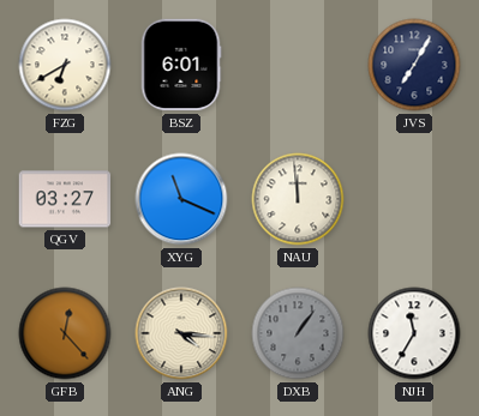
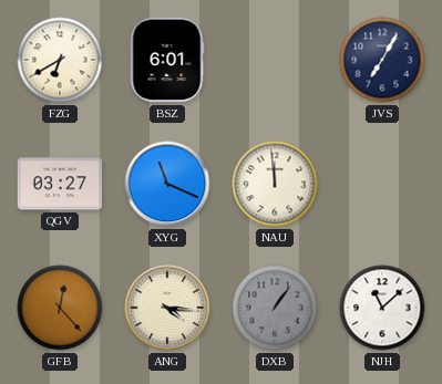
NJH: 11:35 -> 11:08
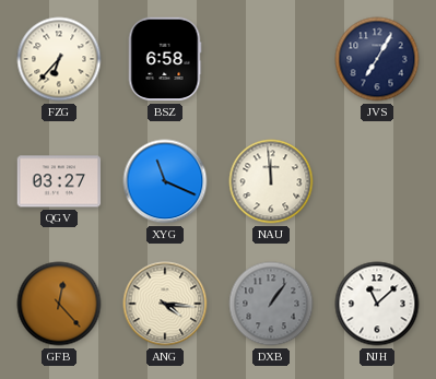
FZG: 6:40 -> 6:37
BSZ: 6:01 -> 6:58
